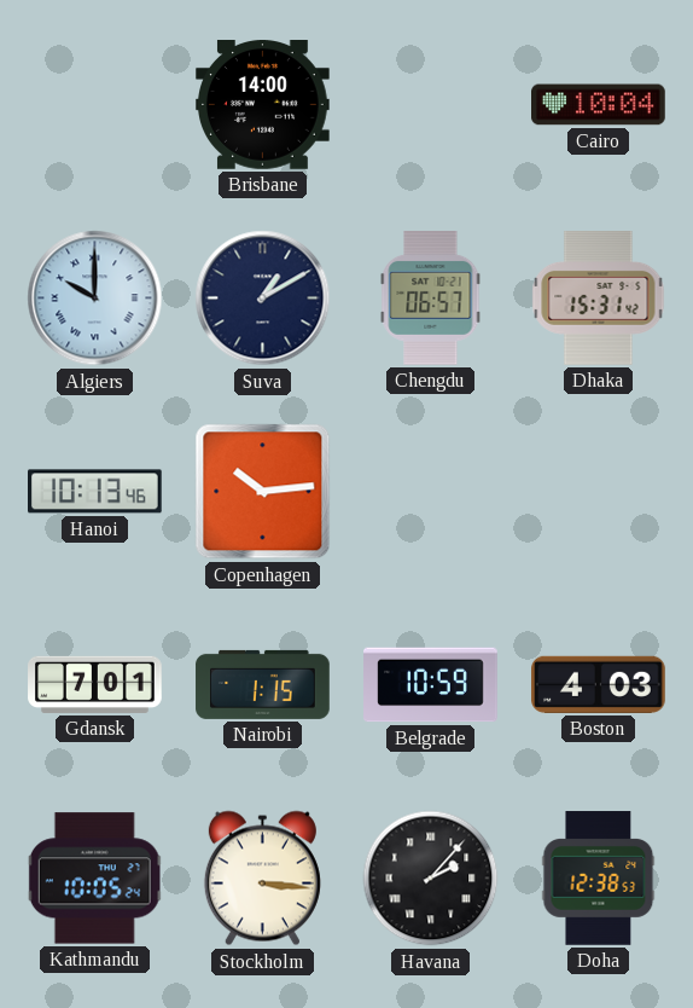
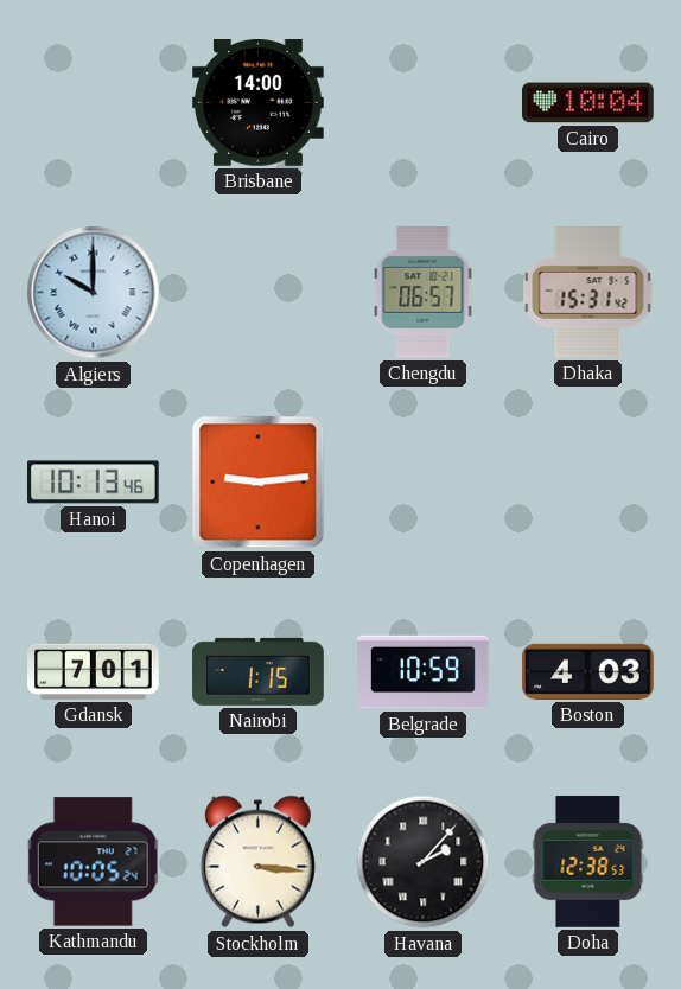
Suva: 1:10 -> none
Copenhagen: 10:14 -> 9:14
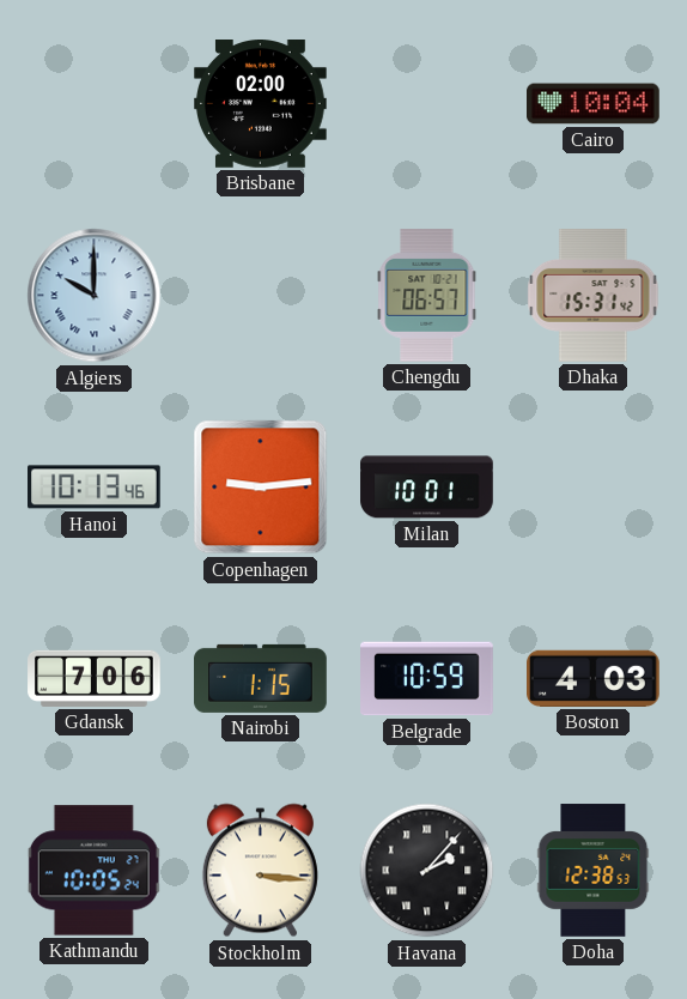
Brisbane: 14:00 -> 02:00
Milan: none -> 10:01
Gdansk: 7:01 -> 7:06
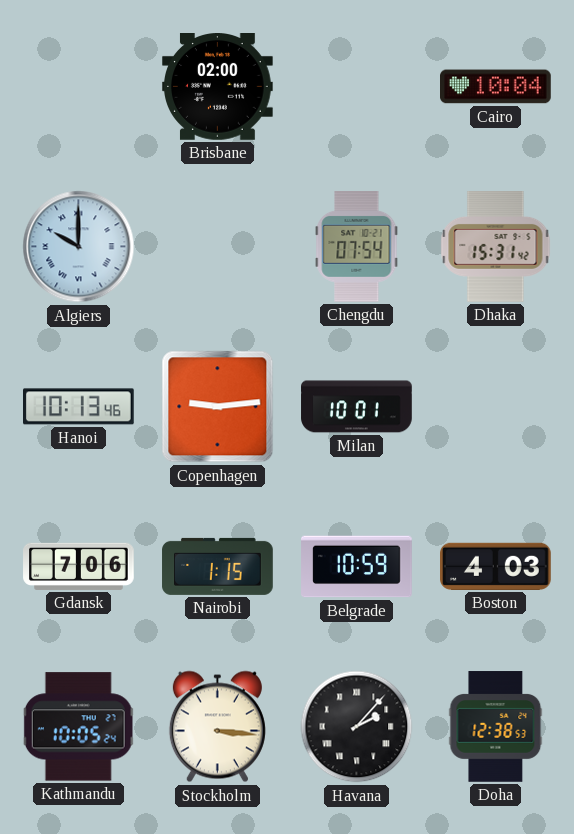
Chengdu: 06:57 -> 07:54
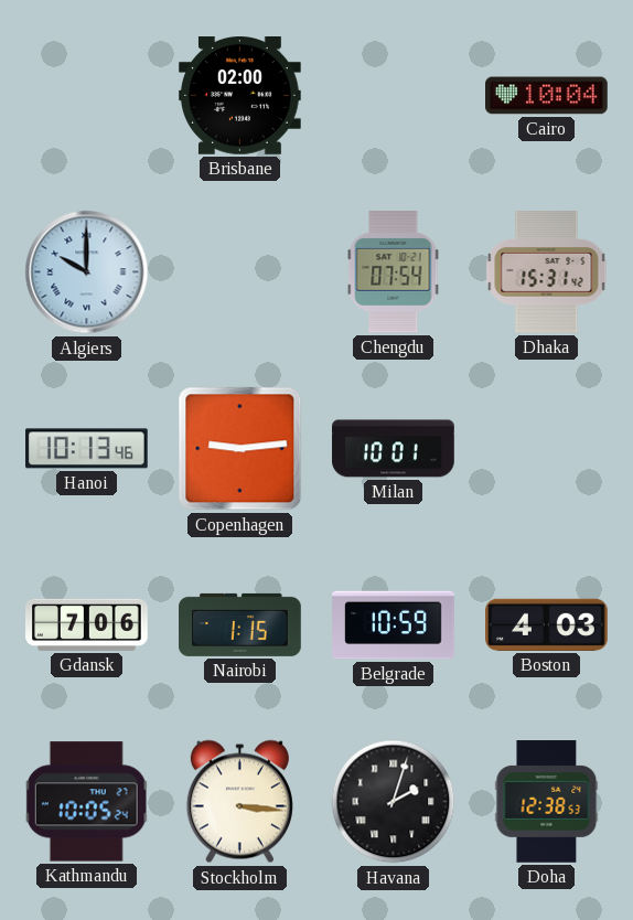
Havana: 2:07 -> 2:03
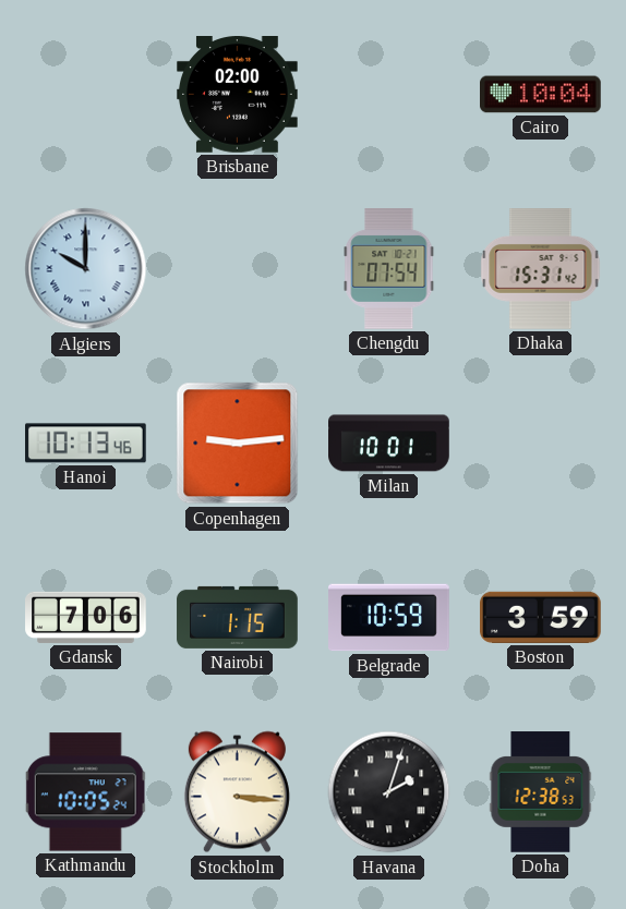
Boston: 4:03 -> 3:59
